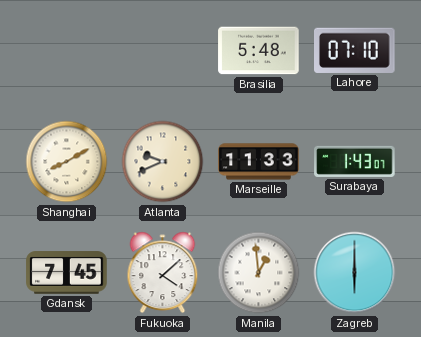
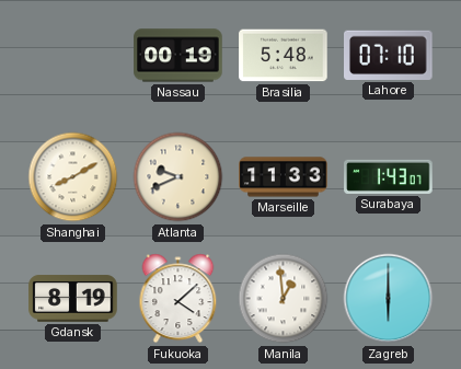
Nassau: none -> 00:19
Gdansk: 7:45 -> 8:19
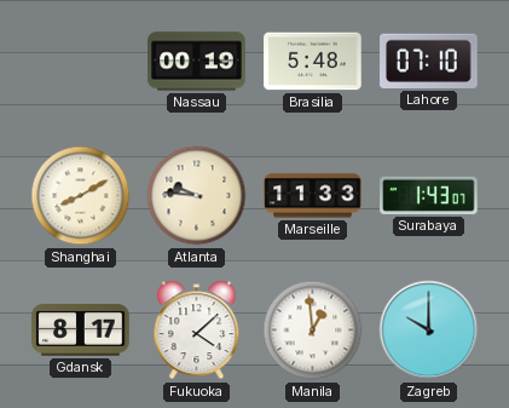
Atlanta: 9:41 -> 9:46
Gdansk: 8:19 -> 8:17
Zagreb: 6:00 -> 10:00
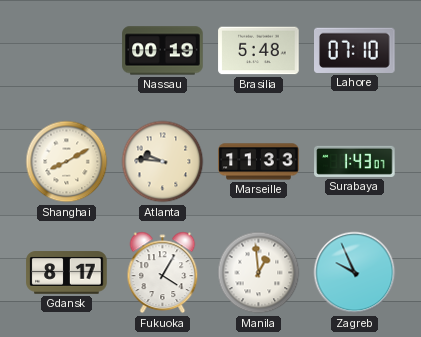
Fukuoka: 4:08 -> 4:05
Zagreb: 10:00 -> 9:56
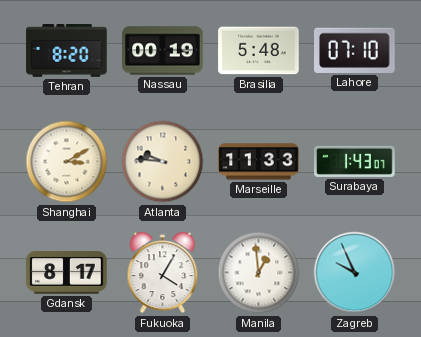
Tehran: none -> 8:20
Shanghai: 8:10 -> 3:10
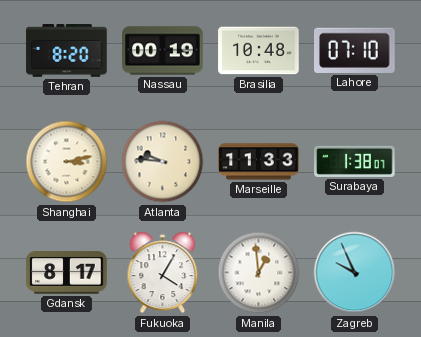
Brasilia: 5:48 -> 10:48
Shanghai: 3:10 -> 3:13
Surabaya: 1:43 -> 1:38
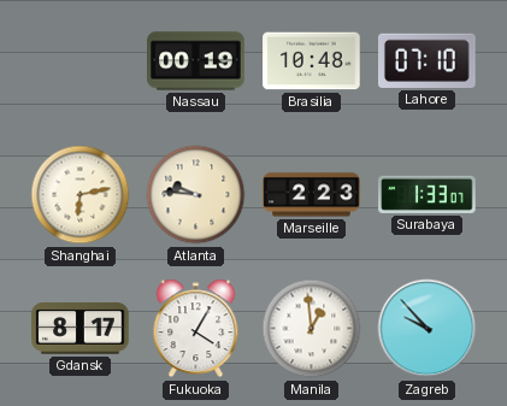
Tehran: 8:20 -> none
Shanghai: 3:13 -> 6:13
Marseille: 11:33 -> 2:23
Surabaya: 1:38 -> 1:33
Zagreb: 9:56 -> 9:53
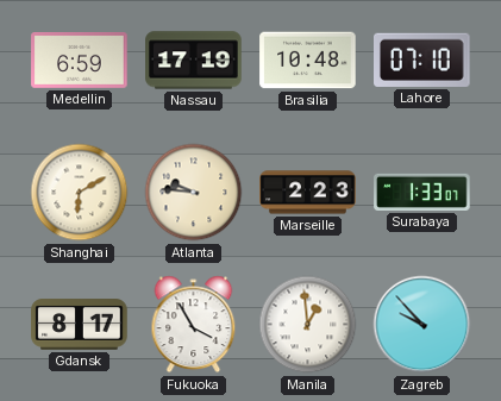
Medellin: none -> 6:59
Nassau: 00:19 -> 17:19
Shanghai: 6:13 -> 6:10
Fukuoka: 4:05 -> 3:55
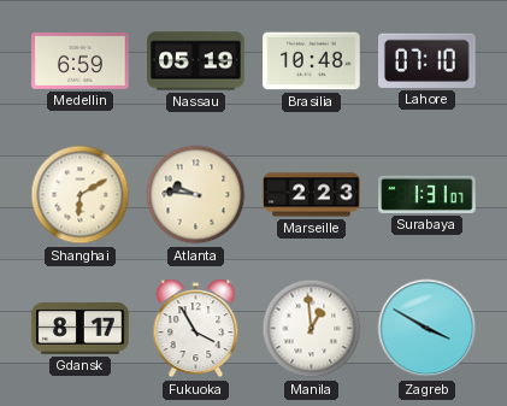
Nassau: 17:19 -> 05:19
Surabaya: 1:33 -> 1:31
Zagreb: 9:53 -> 3:50
